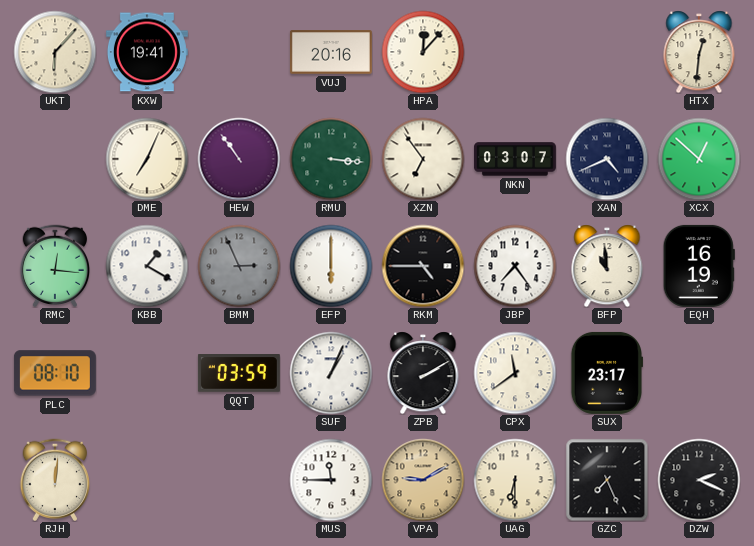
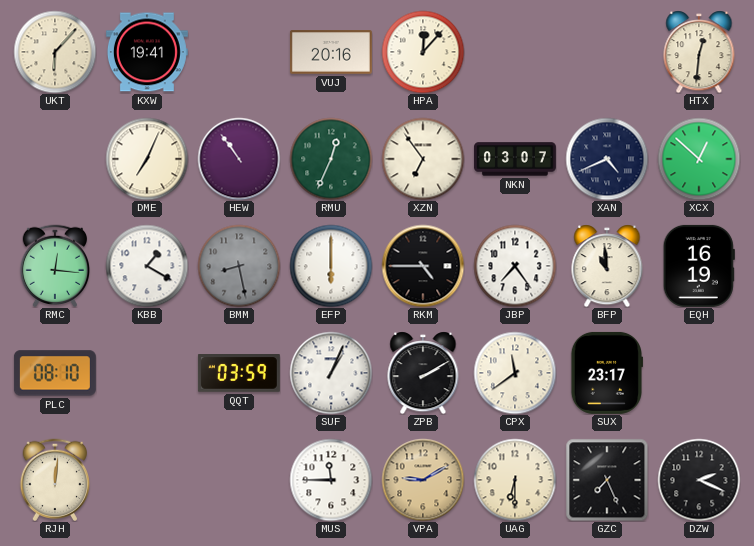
RMU: 3:16 -> 12:34
BMM: 2:56 -> 8:28
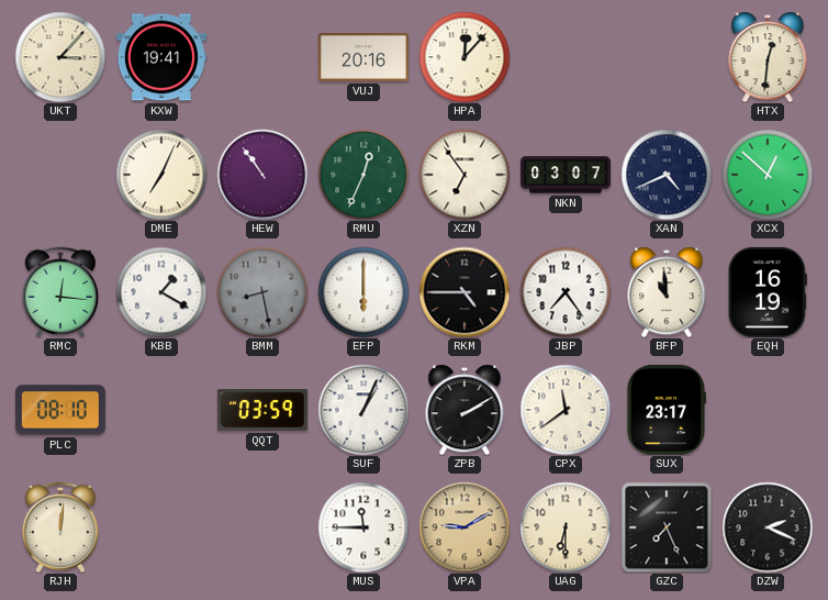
UKT: 6:07 -> 3:07
